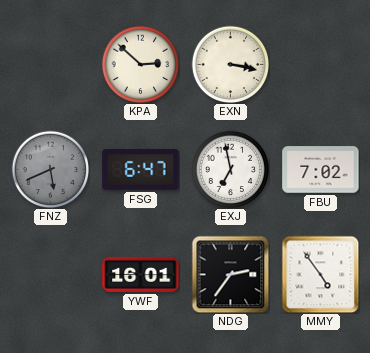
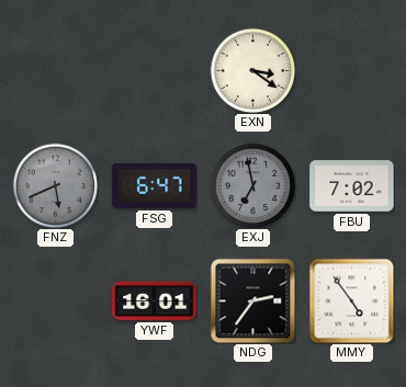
KPA: 2:52 -> none
EXN: 3:17 -> 3:21
EXJ dial: white -> grey
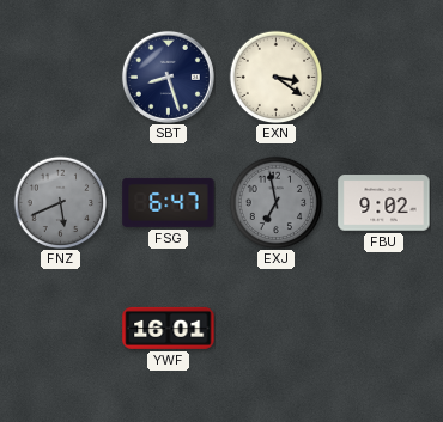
SBT: none -> 8:27
FBU: 7:02 -> 9:02
NDG: 2:36 -> none
MMY: 4:54 -> none
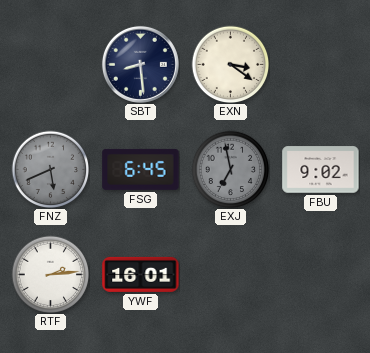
SBT: 8:27 -> 8:29
FSG: 6:47 -> 6:45
RTF: none -> 2:14
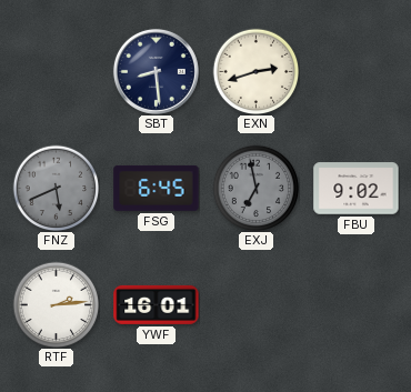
EXN: 3:21 -> 2:42
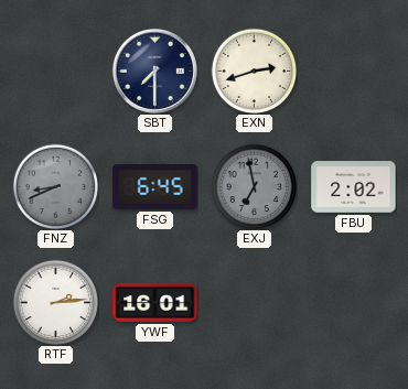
SBT: 8:29 -> 7:30
FNZ: 5:41 -> 8:41
FBU: 9:02 -> 2:02
